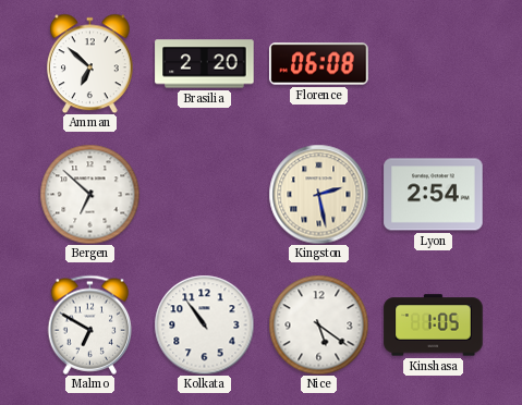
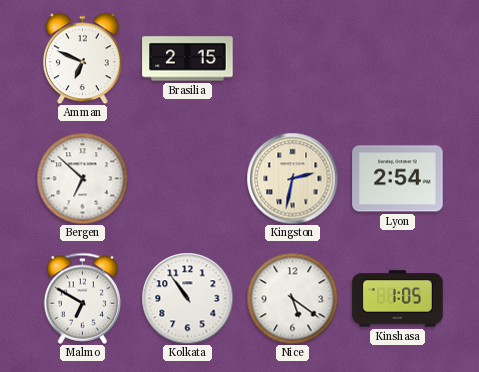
Amman: 6:52 -> 6:49
Brasilia: 2:20 -> 2:15
Florence: 06:08 -> none
Kingston: 2:28 -> 2:32
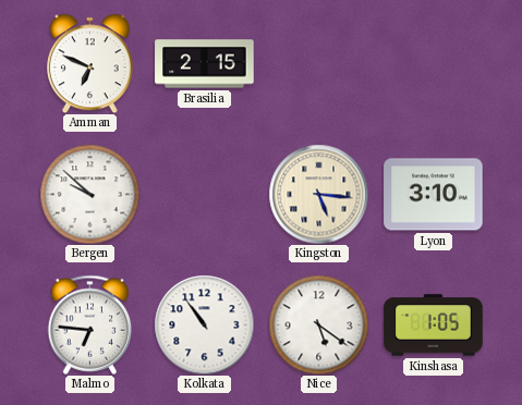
Bergen: 6:52 -> 9:52
Kingston: 2:32 -> 5:16
Lyon: 2:54 -> 3:10
Malmo: 6:50 -> 6:46
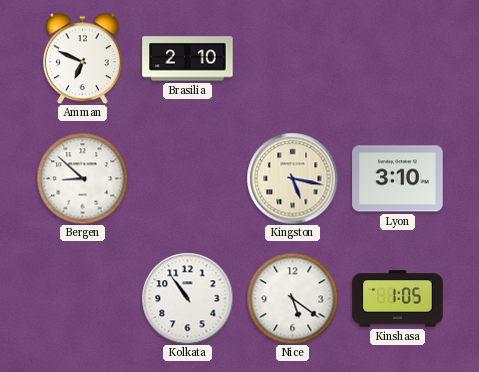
Brasilia: 2:15 -> 2:10
Bergen: 9:52 -> 8:52
Kingston: 5:16 -> 5:17
Malmo: 6:46 -> none
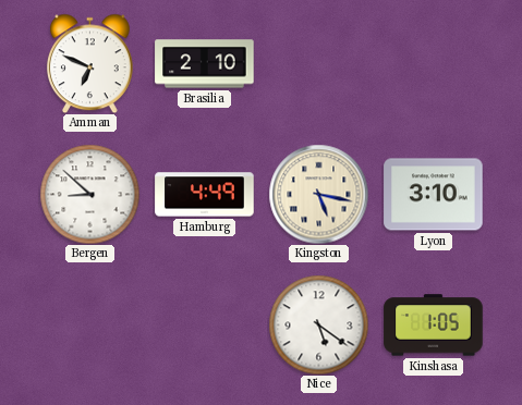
Hamburg: none -> 4:49
Kolkata: 10:54 -> none
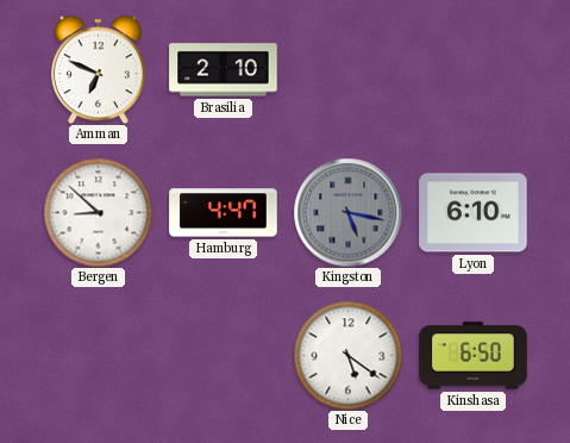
Hamburg: 4:49 -> 4:47
Kingston dial: cream -> grey
Lyon: 3:10 -> 6:10
Kinshasa: 1:05 -> 6:50
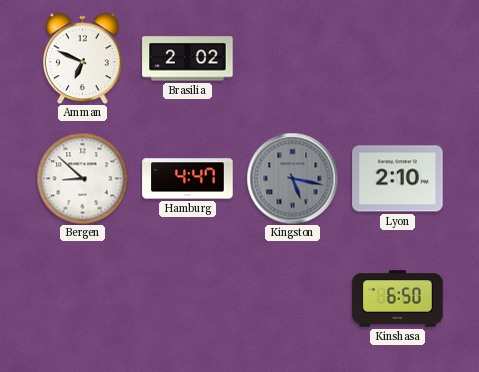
Brasilia: 2:10 -> 2:02
Lyon: 6:10 -> 2:10
Nice: 5:21 -> none
